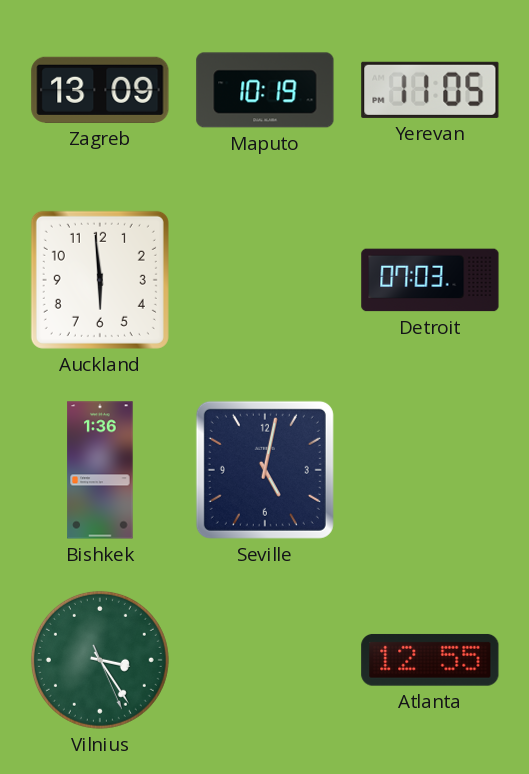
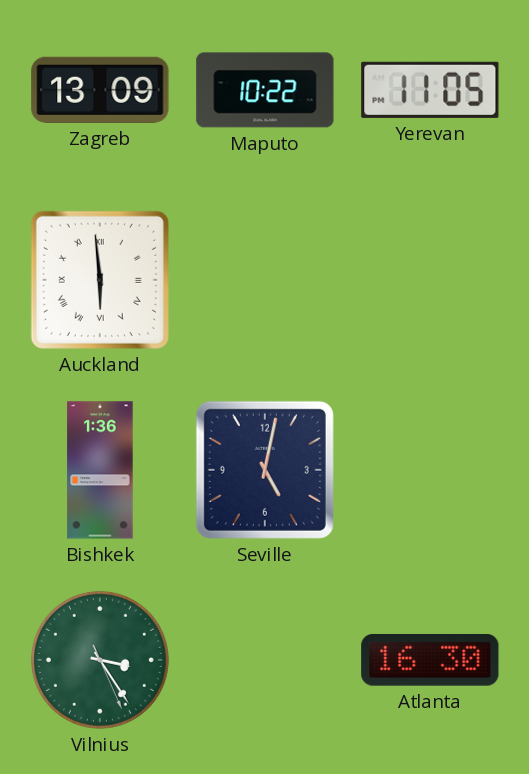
Maputo: 10:19 -> 10:22
Auckland numerals: Arabic -> Roman
Detroit: 07:03 -> none
Atlanta: 12:55 -> 16:30
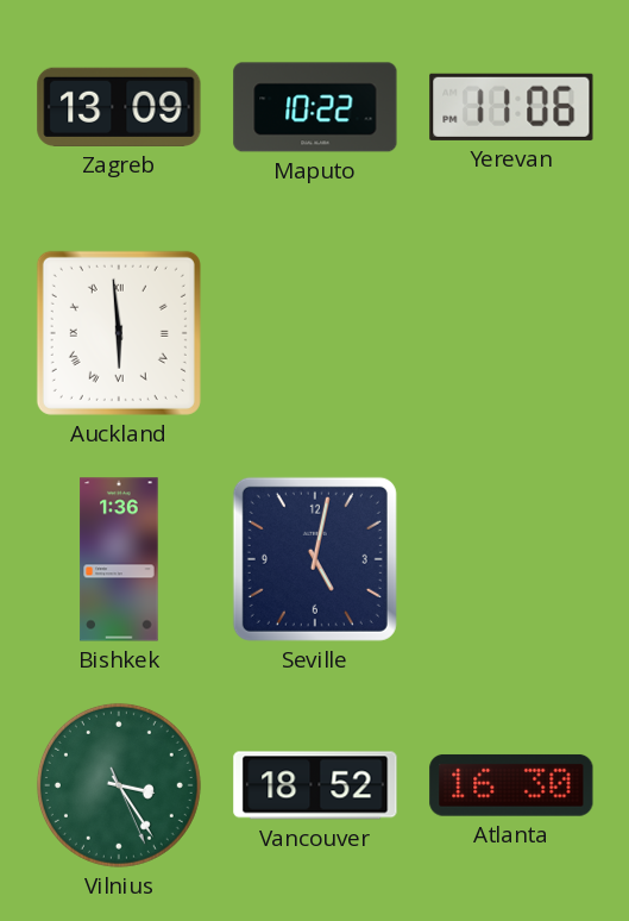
Yerevan: 11:05 -> 11:06
Vancouver: none -> 18:52
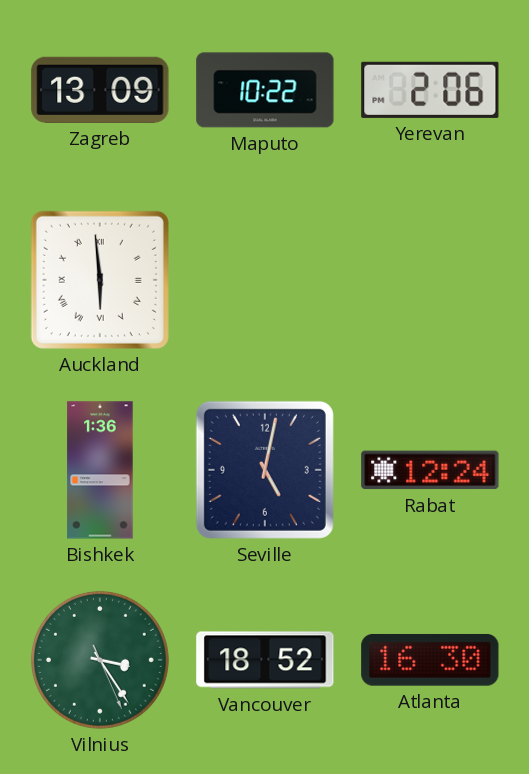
Yerevan: 11:06 -> 2:06
Rabat: none -> 12:24
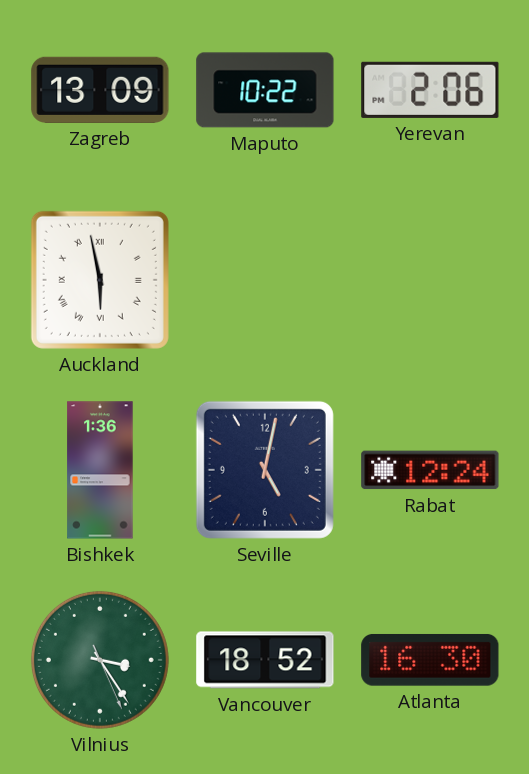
Auckland: 5:59 -> 5:58
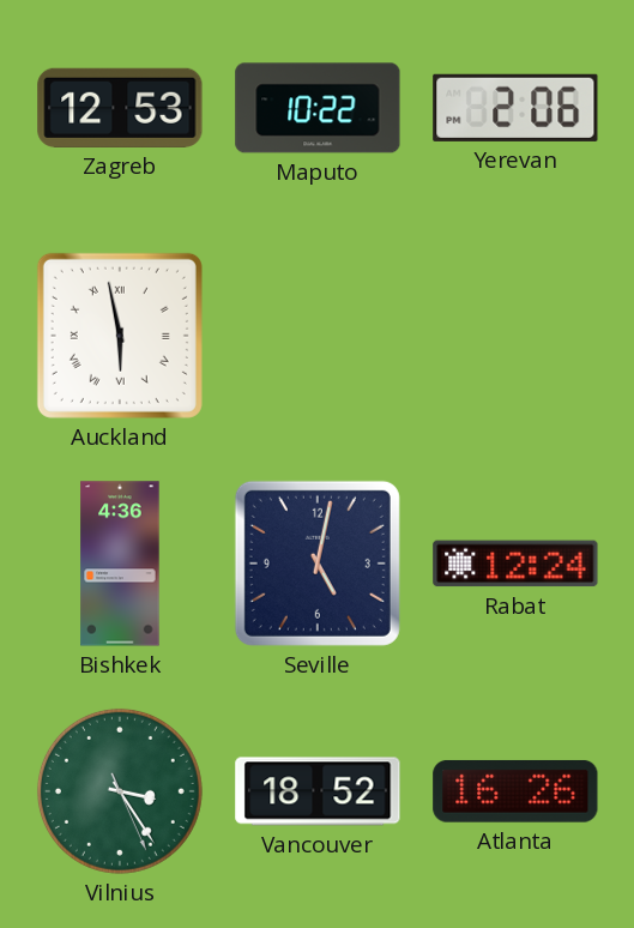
Zagreb: 13:09 -> 12:53
Bishkek: 1:36 -> 4:36
Atlanta: 16:30 -> 16:26
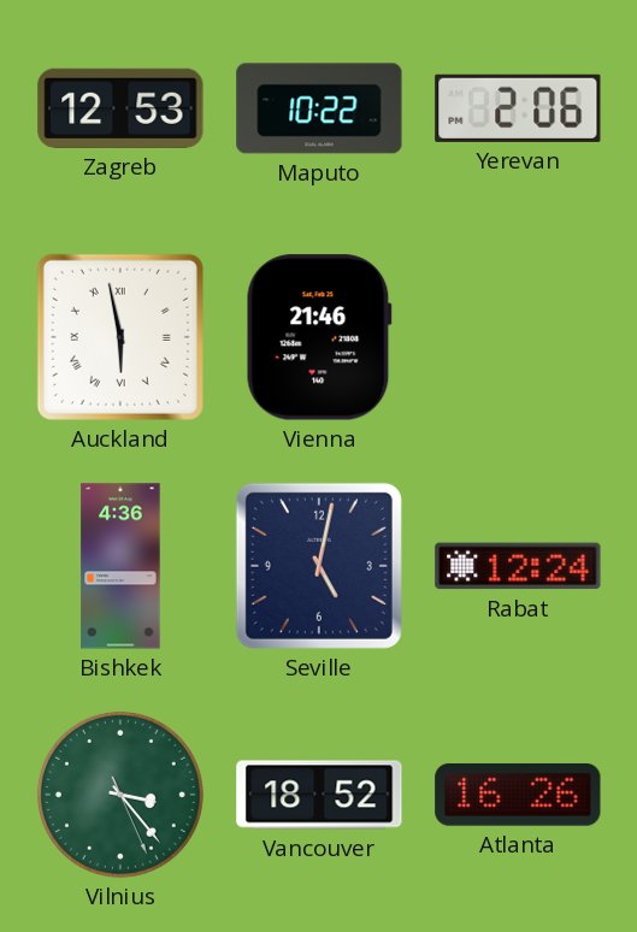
Vienna: none -> 21:46
Vilnius: 3:24 -> 3:23
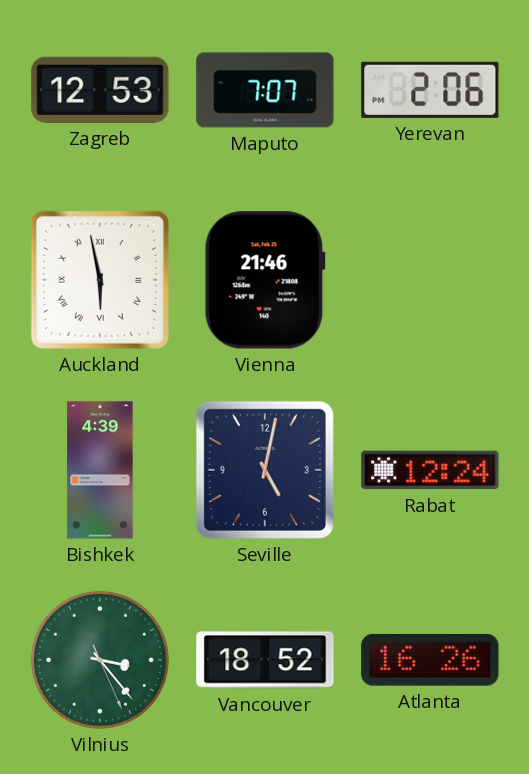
Maputo: 10:22 -> 7:07
Bishkek: 4:36 -> 4:39
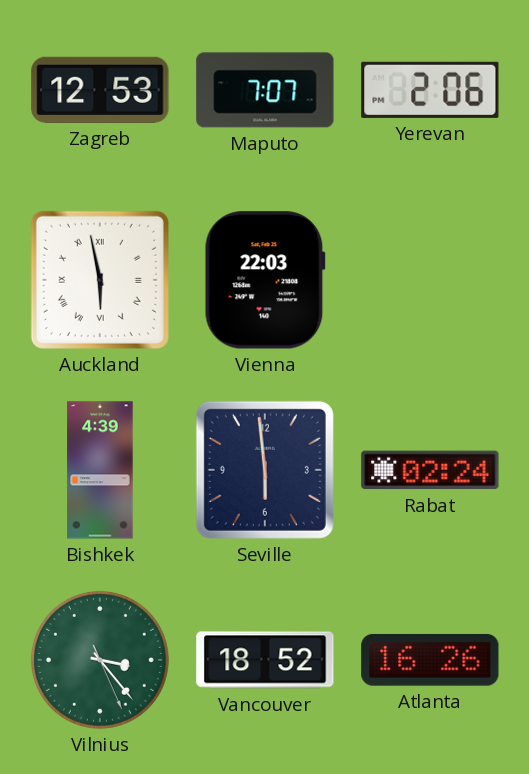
Vienna: 21:46 -> 22:03
Seville: 5:02 -> 5:59
Rabat: 12:24 -> 02:24
